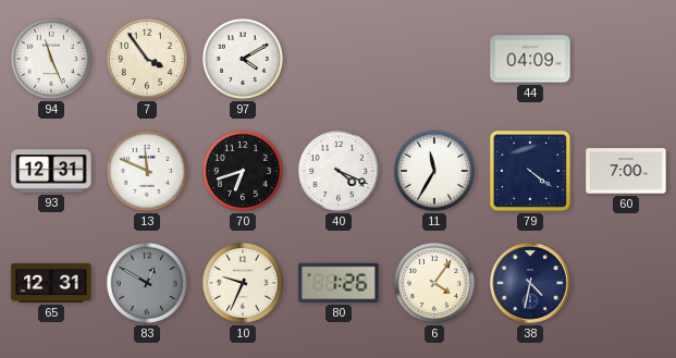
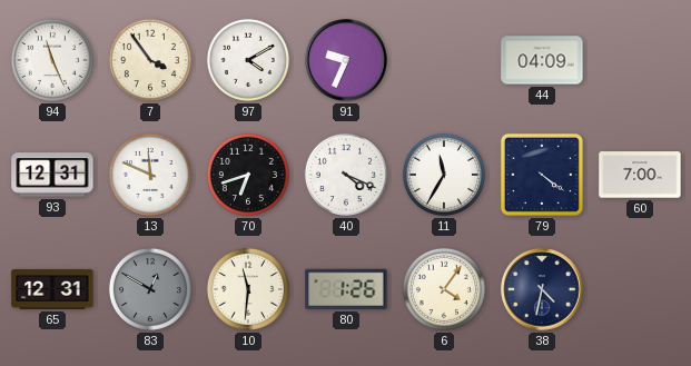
91: none -> 9:34
10: 9:34 -> 11:31
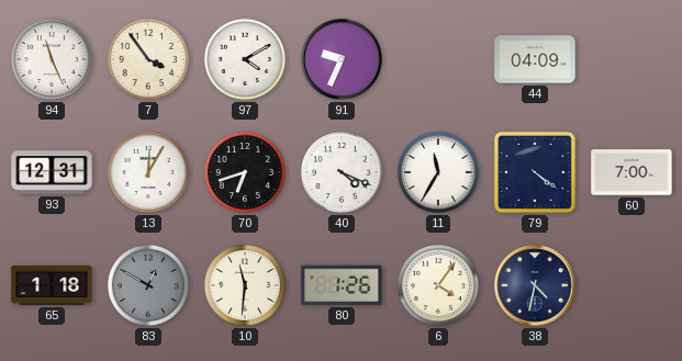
13: 11:49 -> 12:05
65: 12:31 -> 1:18
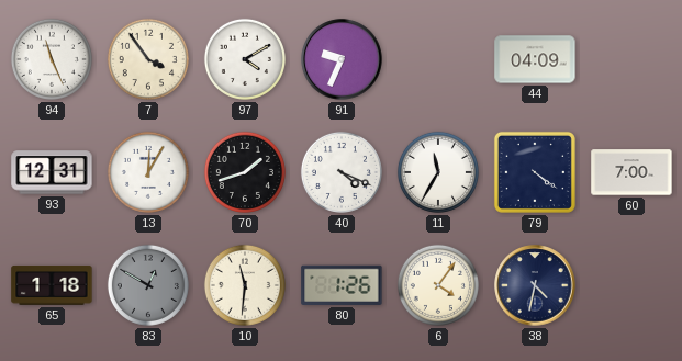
70: 6:42 -> 1:42
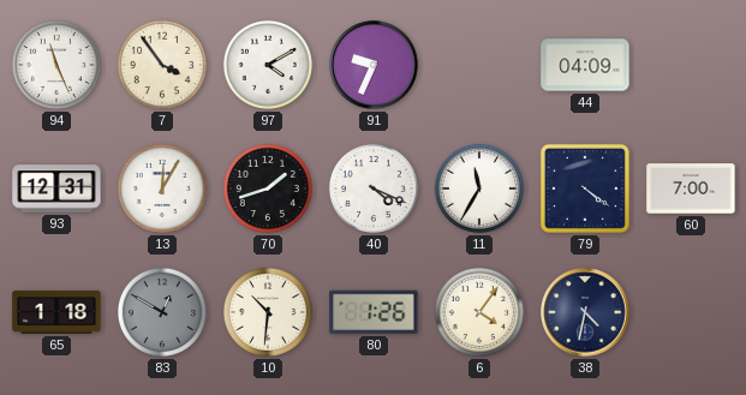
10: 11:31 -> 10:31
